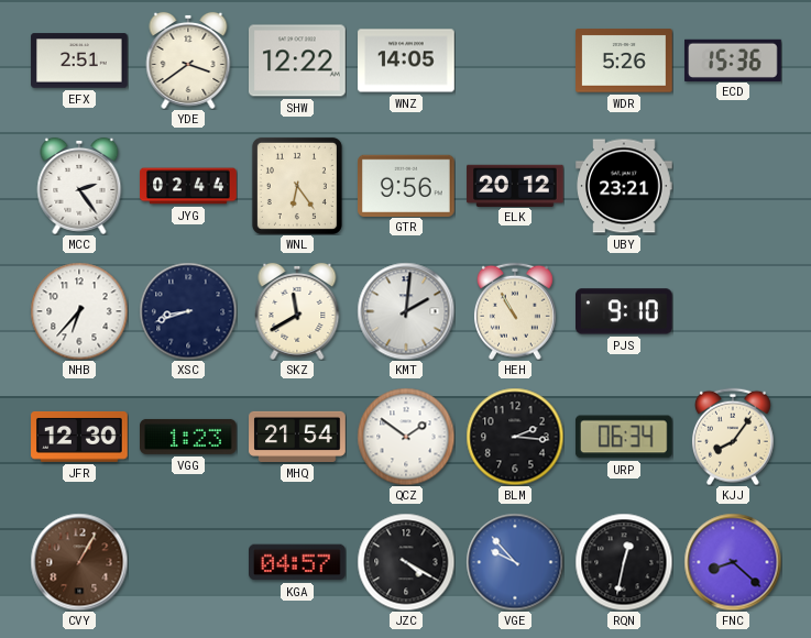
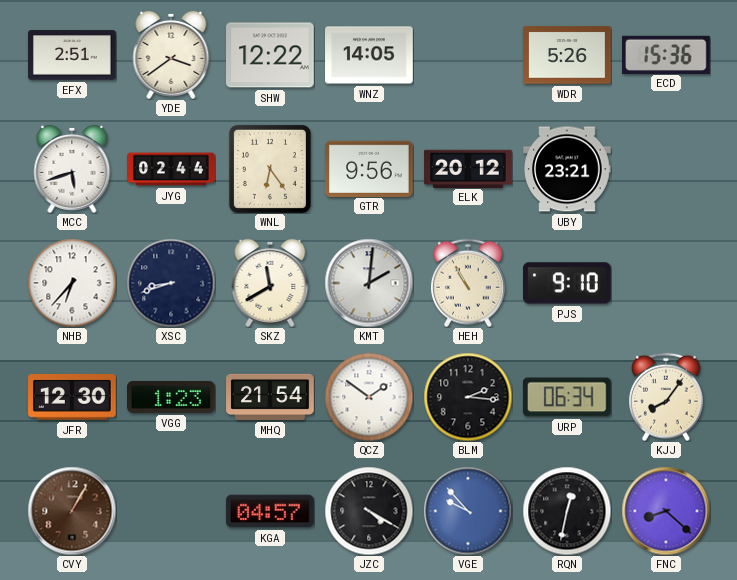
MCC: 2:24 -> 5:42
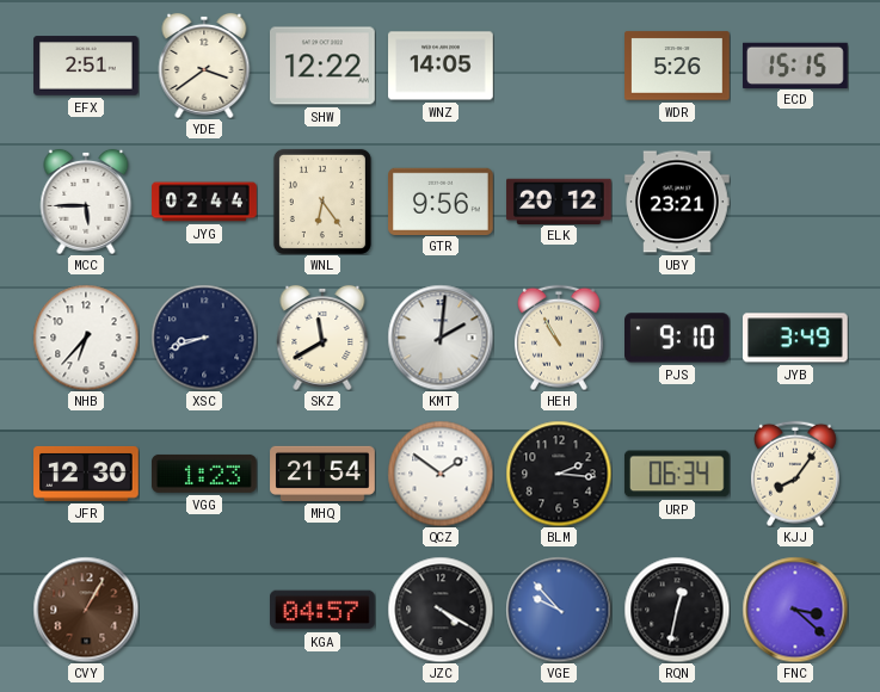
ECD: 15:36 -> 15:15
MCC: 5:42 -> 5:45
JYB: none -> 3:49
FNC: 8:22 -> 3:22
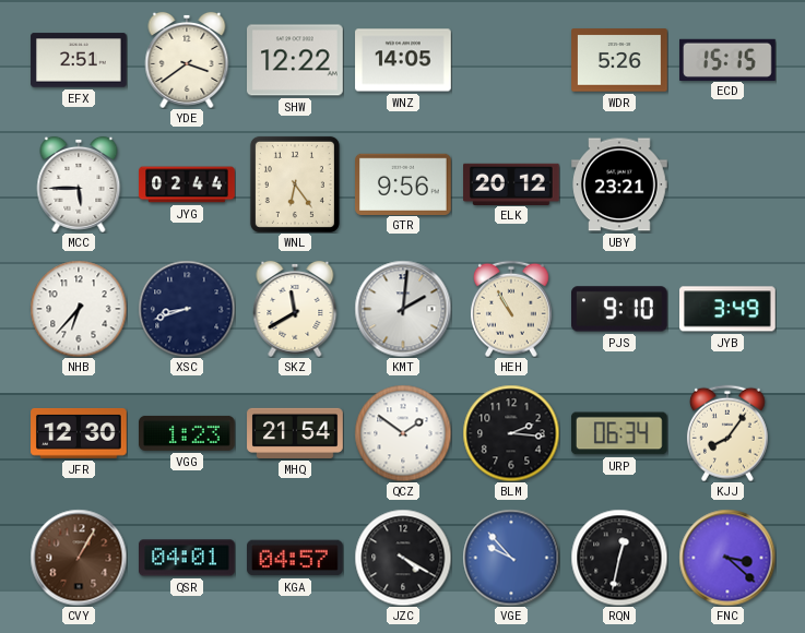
QSR: none -> 04:01
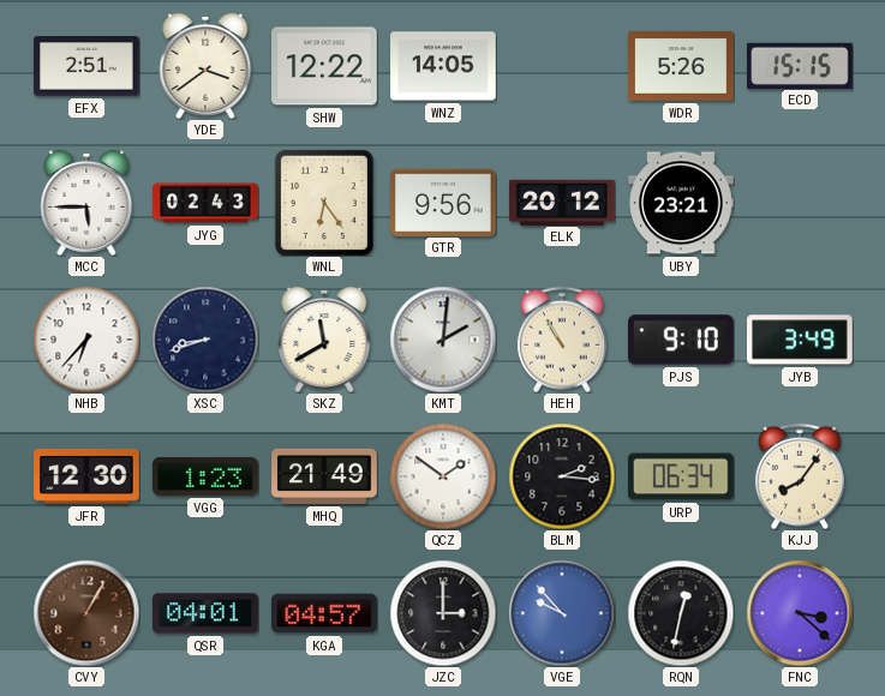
JYG: 02:44 -> 02:43
MHQ: 21:54 -> 21:49
JZC: 4:20 -> 3:00
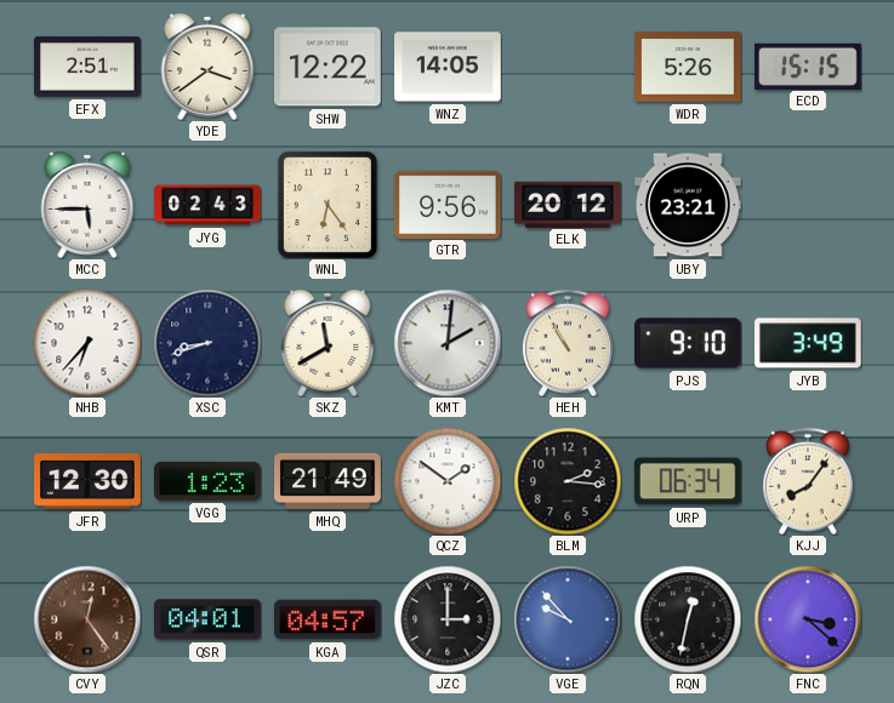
CVY: 1:05 -> 12:24
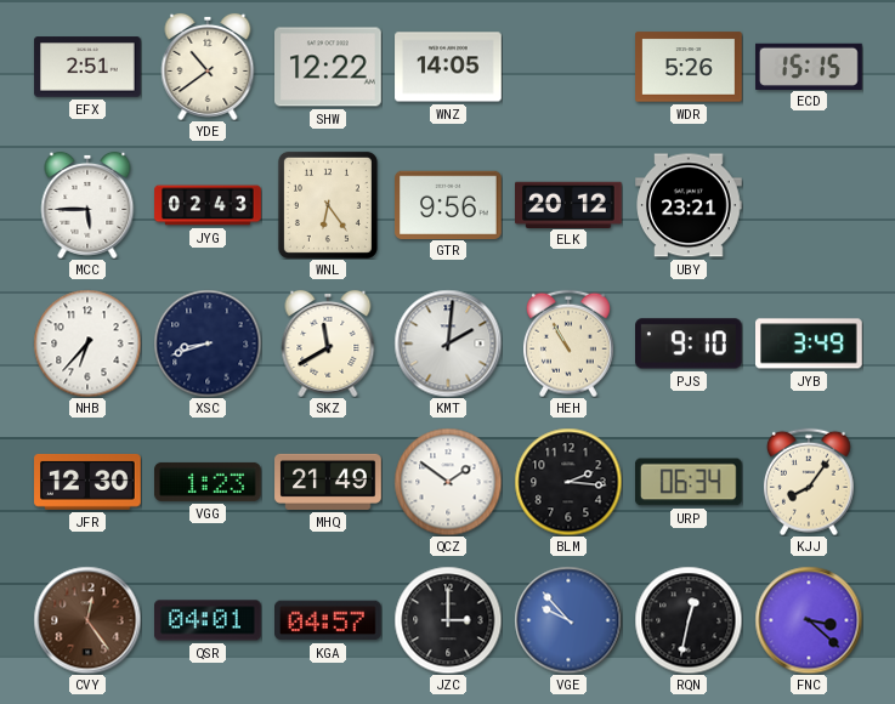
YDE: 3:39 -> 10:39
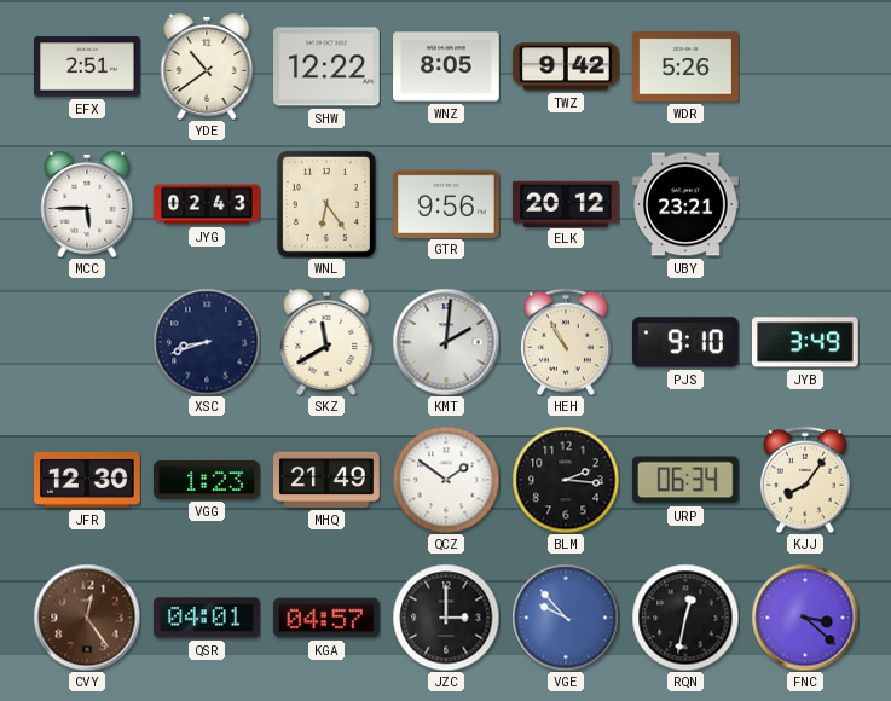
WNZ: 14:05 -> 8:05
TWZ: none -> 9:42
ECD: 15:15 -> none
NHB: 6:37 -> none
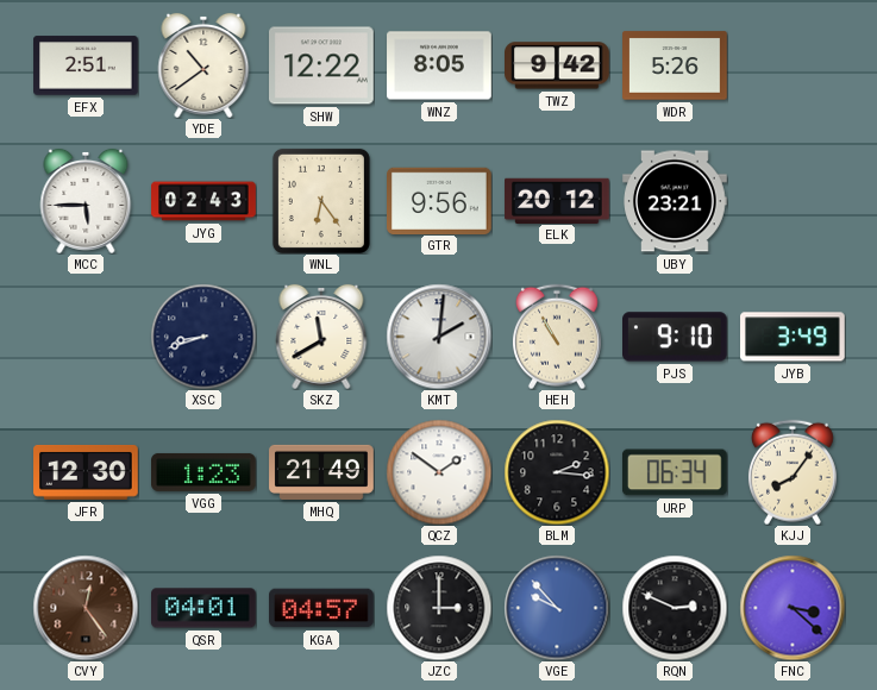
RQN: 12:32 -> 2:49
